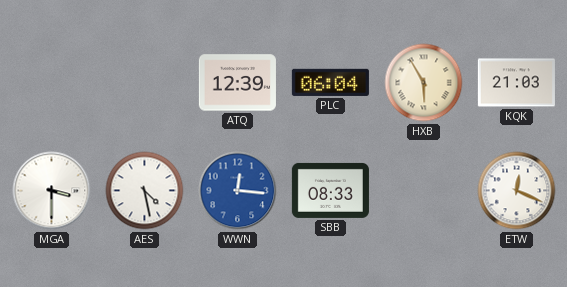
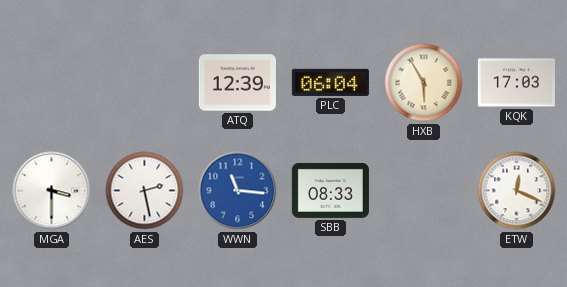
KQK: 21:03 -> 17:03
AES: 4:28 -> 2:28
WWN: 12:16 -> 11:16
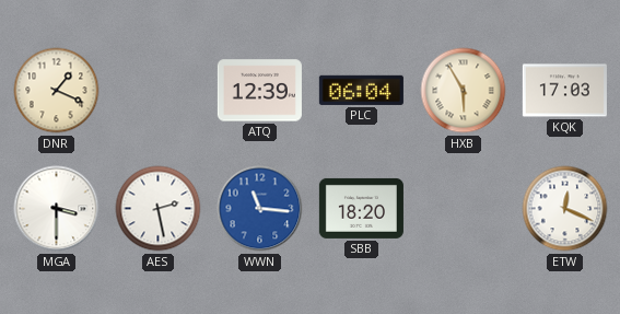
DNR: none -> 1:19
SBB: 08:33 -> 18:20
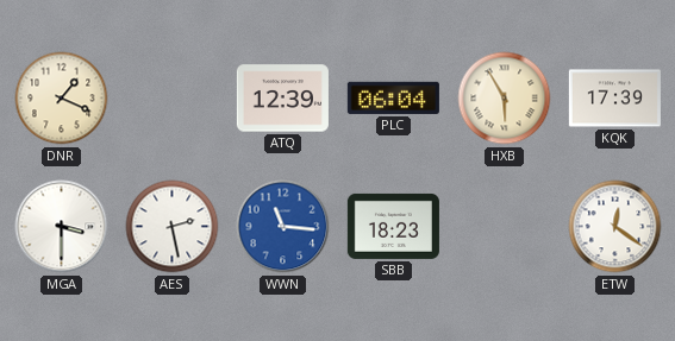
KQK: 17:03 -> 17:39
SBB: 18:20 -> 18:23
ETW: 12:19 -> 12:21
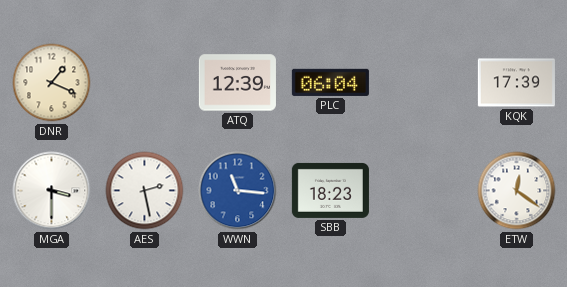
HXB: 5:55 -> none
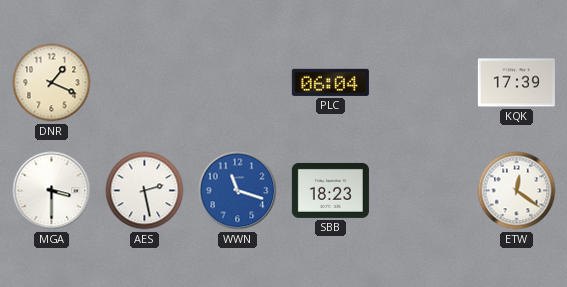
ATQ: 12:39 -> none
WWN: 11:16 -> 11:18
